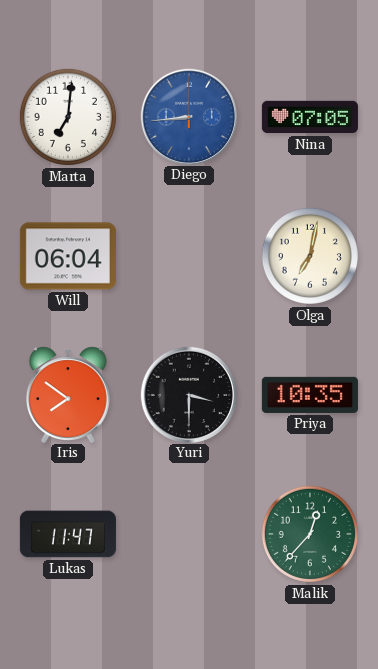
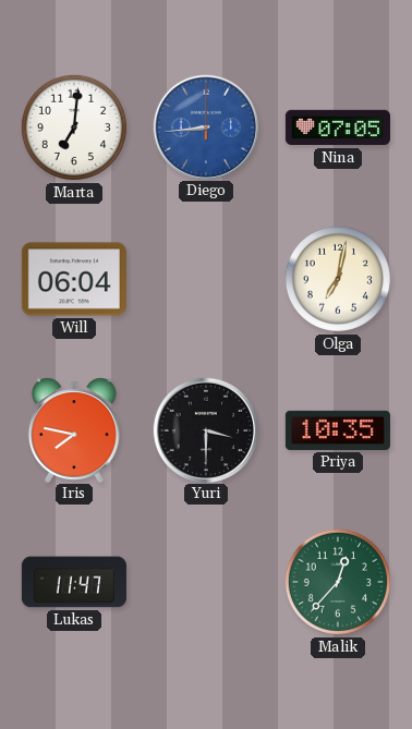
Iris: 7:51 -> 7:47
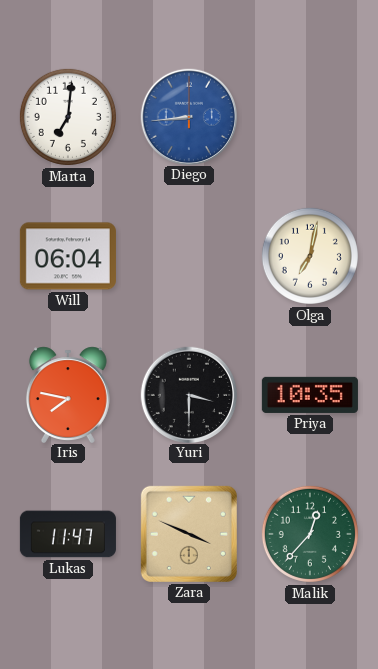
Nina: 07:05 -> none
Zara: none -> 3:49
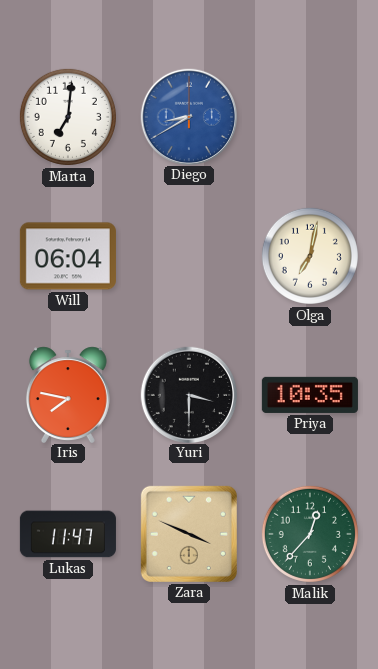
Diego: 8:44 -> 8:40
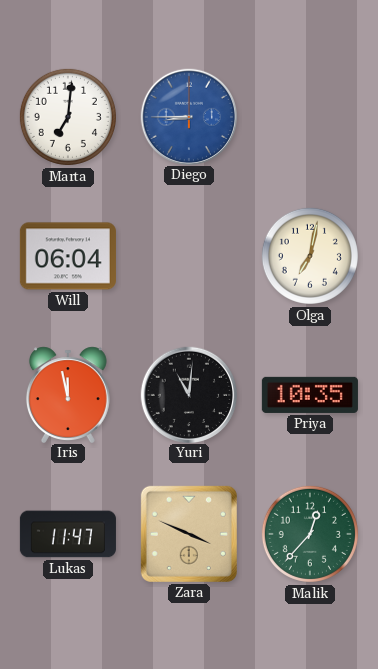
Diego: 8:40 -> 8:45
Iris: 7:47 -> 11:58
Yuri: 3:30 -> 11:01
